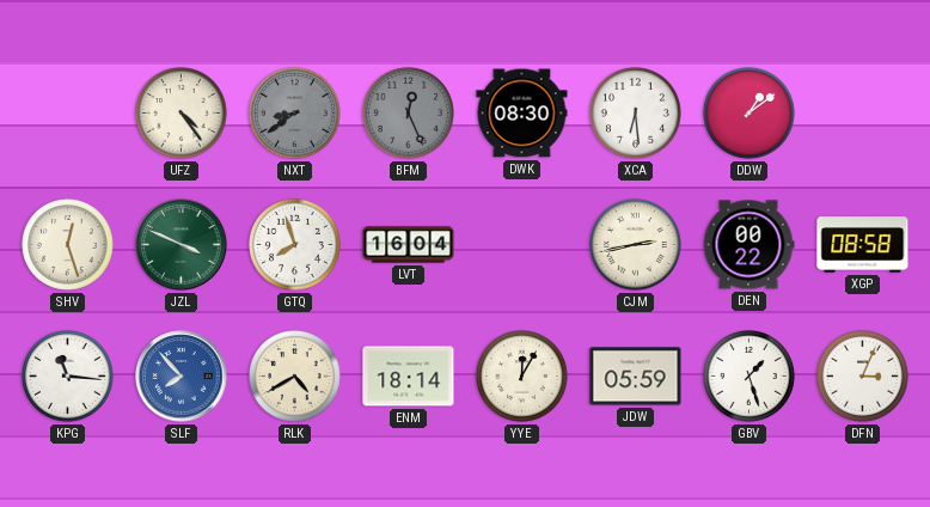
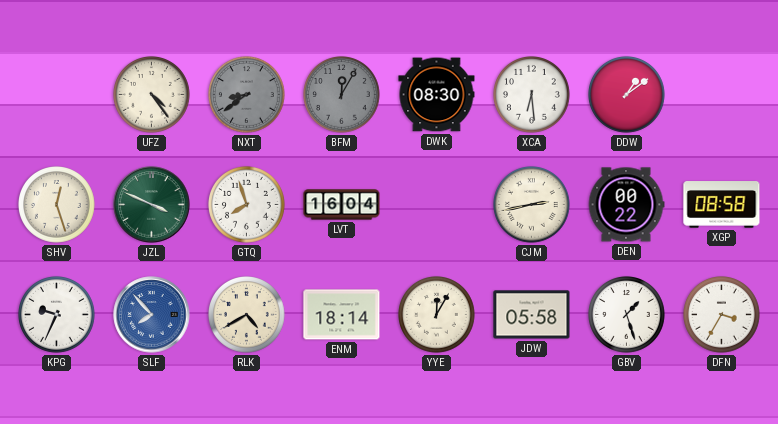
BFM: 12:26 -> 12:05
KPG: 11:16 -> 9:34
JDW: 05:59 -> 05:58
DFN: 3:04 -> 3:35
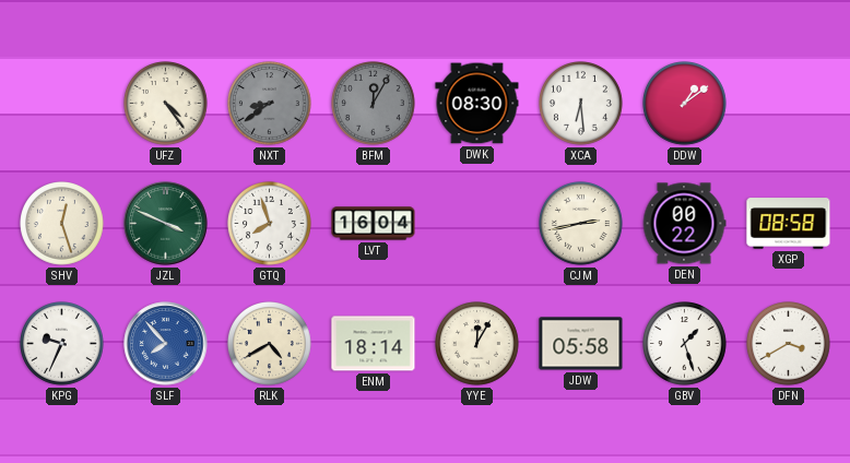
DFN: 3:35 -> 3:40
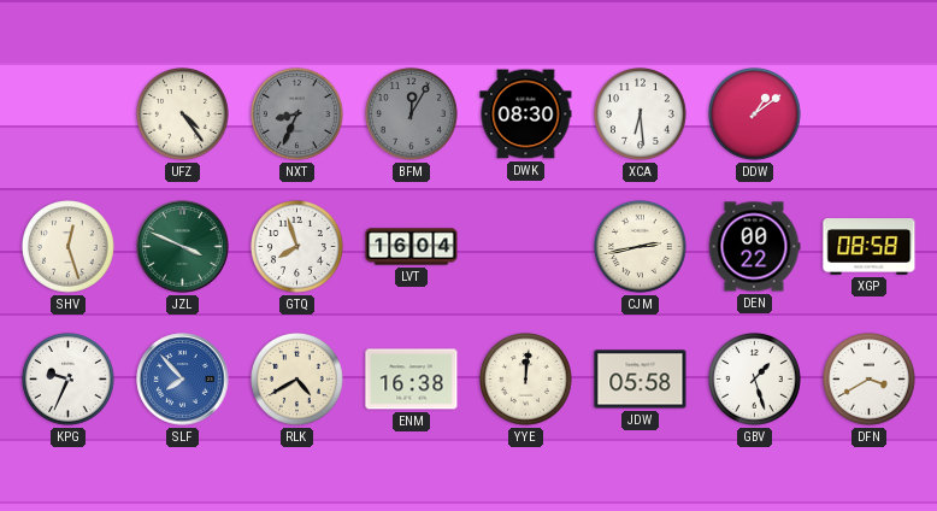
NXT: 8:39 -> 8:34
ENM: 18:14 -> 16:38
YYE: 12:05 -> 12:01
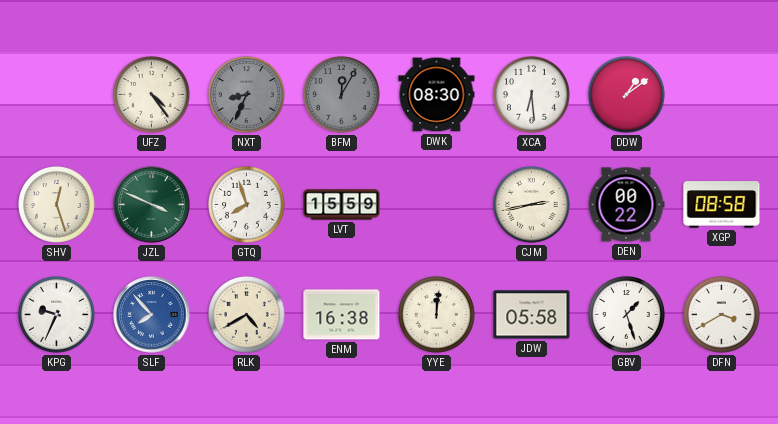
LVT: 16:04 -> 15:59
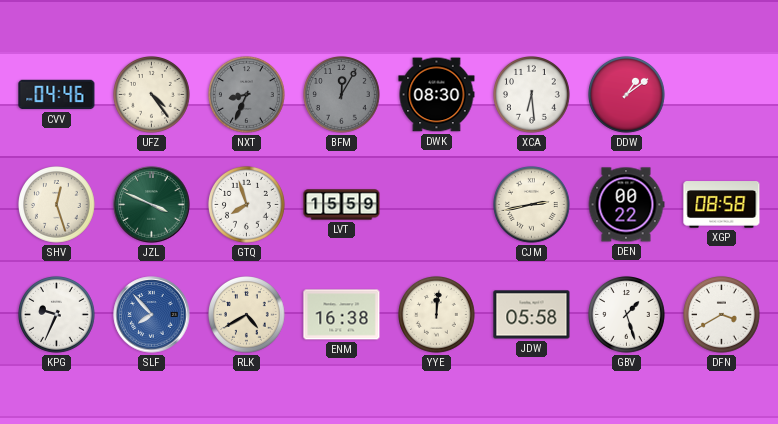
CVV: none -> 04:46
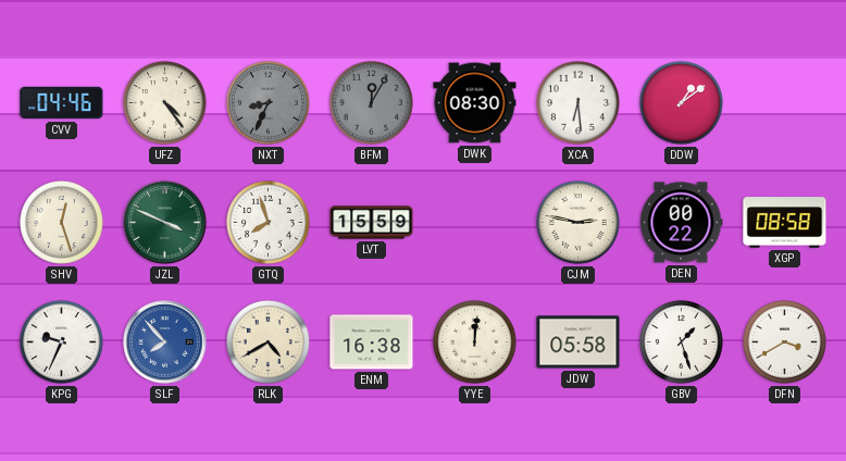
CJM: 2:43 -> 2:47
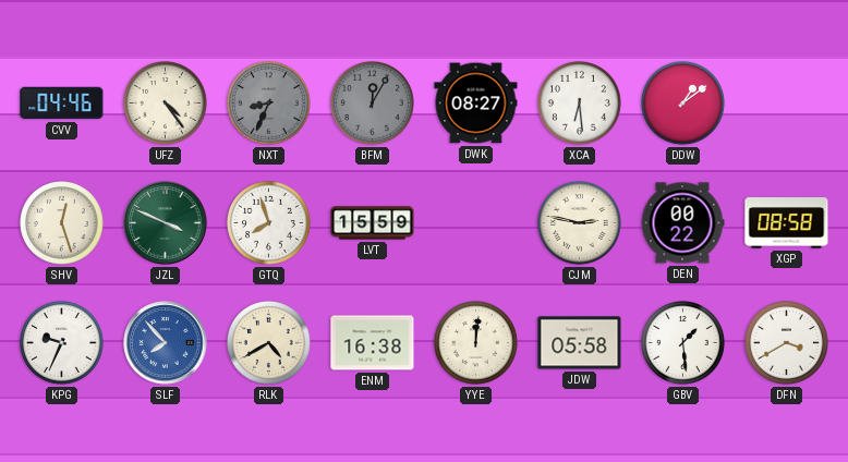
DWK: 08:30 -> 08:27
GBV: 1:27 -> 1:29
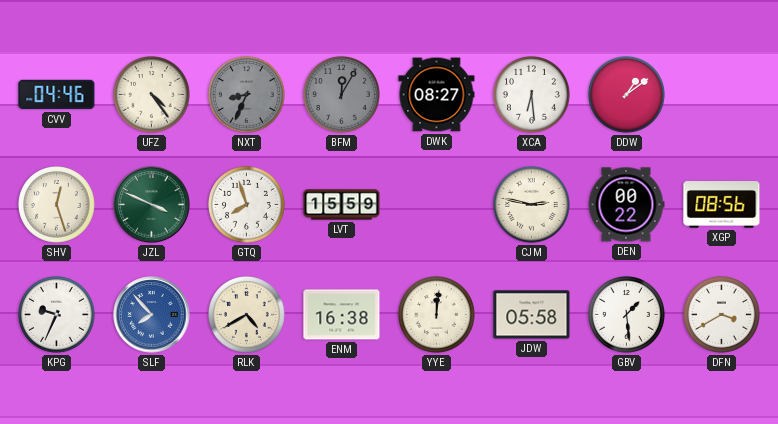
XGP: 08:58 -> 08:56
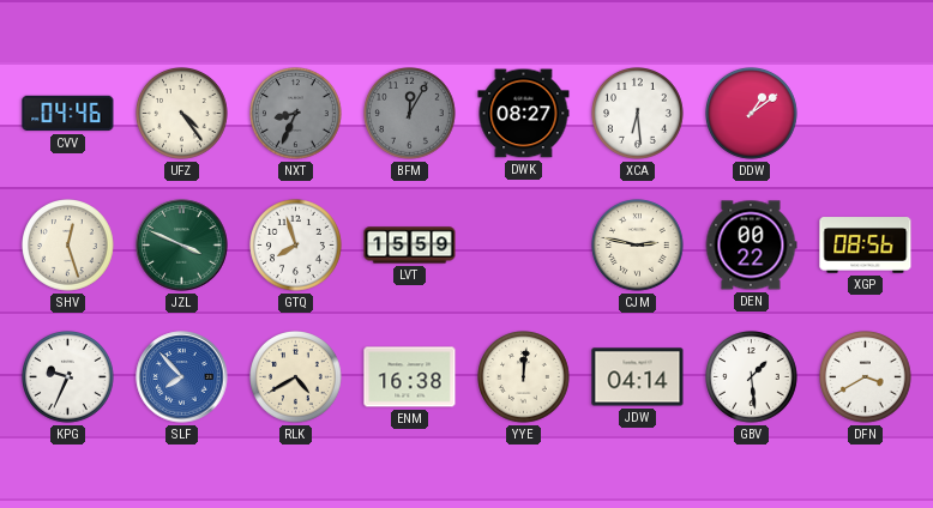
JDW: 05:58 -> 04:14
